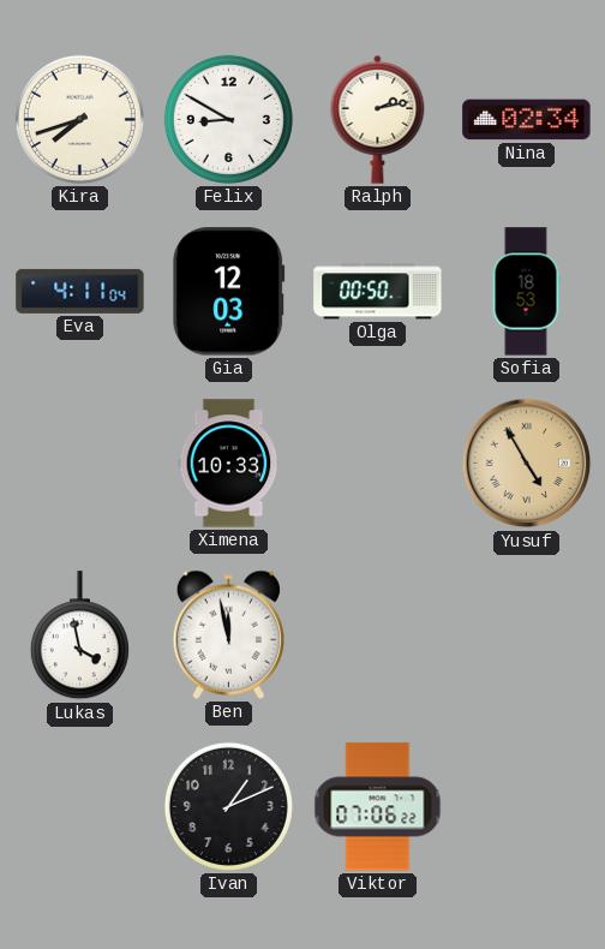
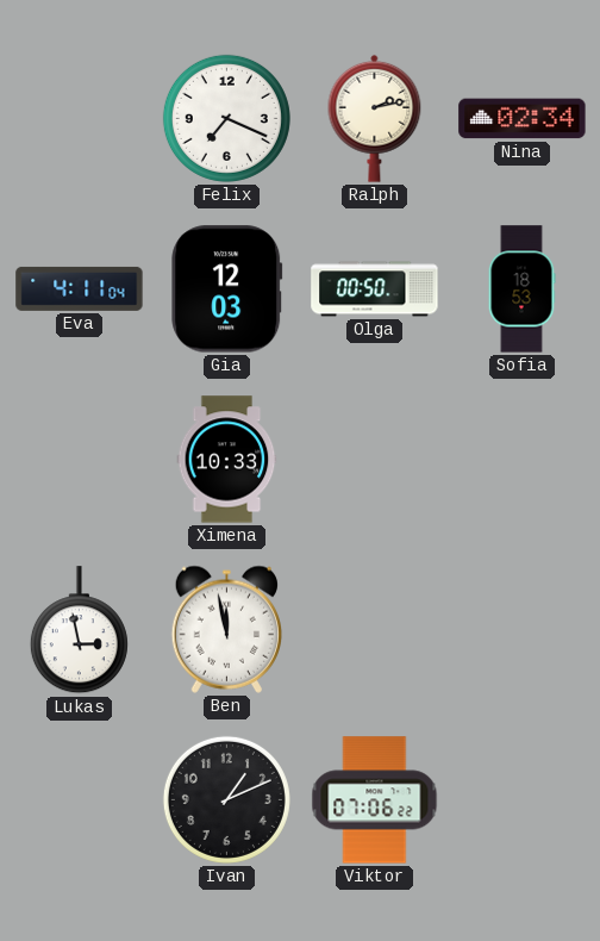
Kira: 7:42 -> none
Felix: 8:50 -> 7:19
Yusuf: 4:55 -> none
Lukas: 3:58 -> 2:58
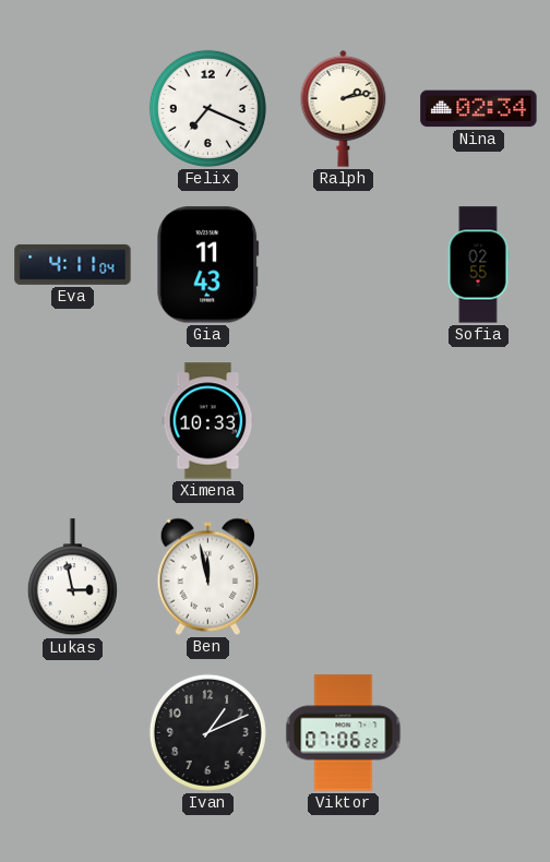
Gia: 12:03 -> 11:43
Olga: 00:50 -> none
Sofia: 18:53 -> 02:55
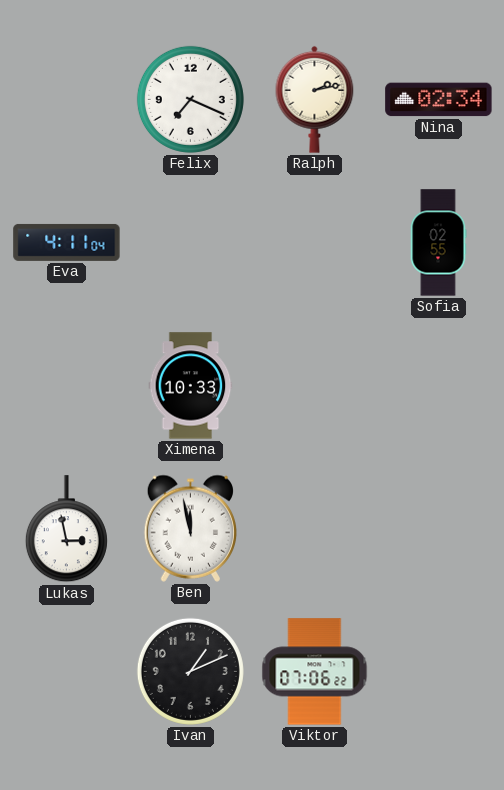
Gia: 11:43 -> none
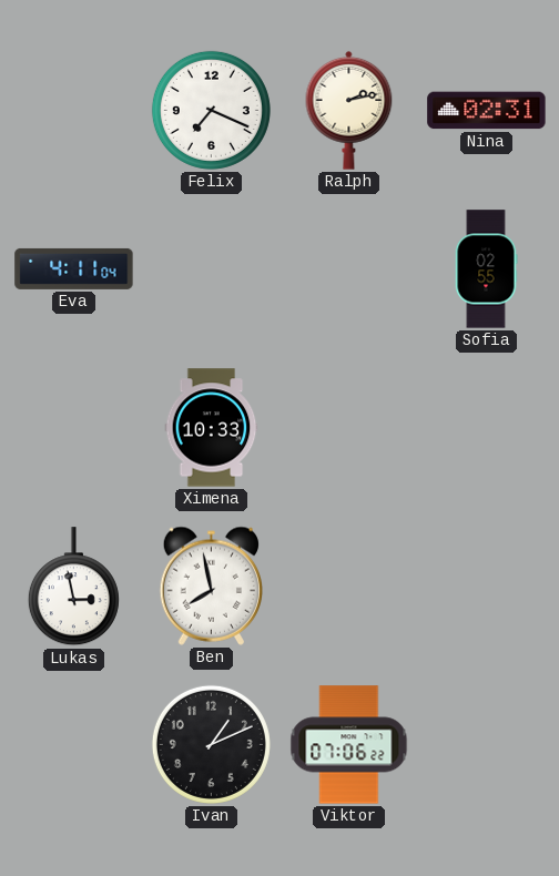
Nina: 02:34 -> 02:31
Ben: 11:58 -> 7:58
